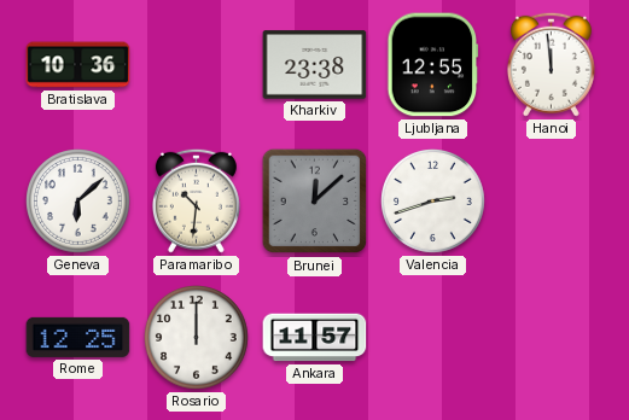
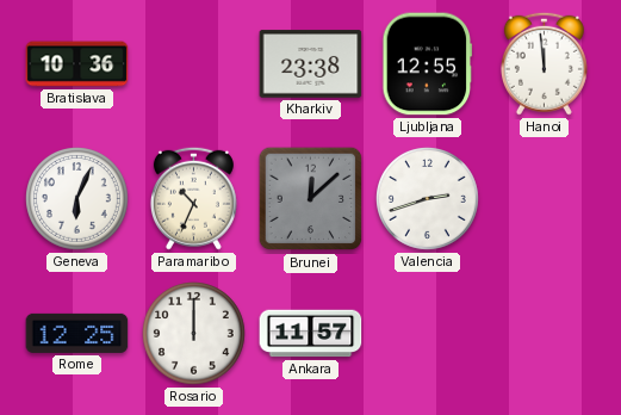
Geneva: 6:08 -> 6:04
Paramaribo: 10:31 -> 10:34
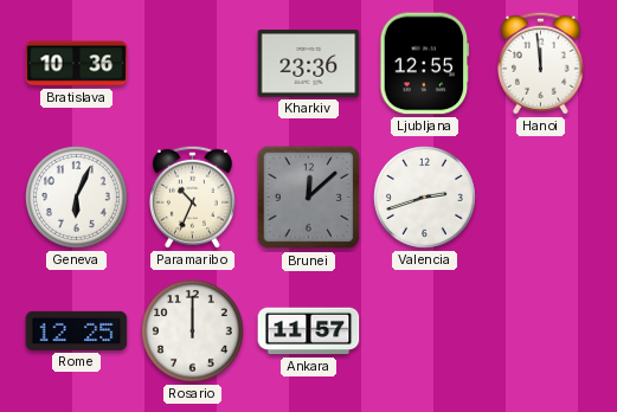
Kharkiv: 23:38 -> 23:36
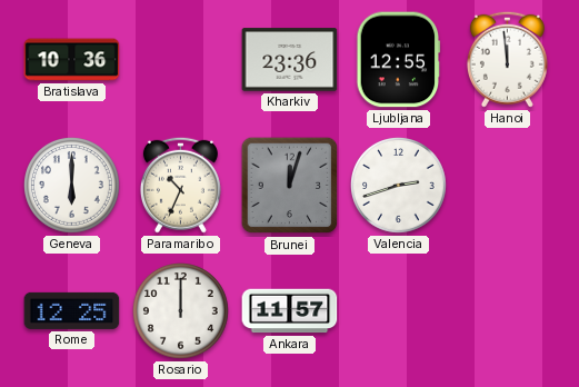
Geneva: 6:04 -> 6:00
Brunei: 12:08 -> 12:03
